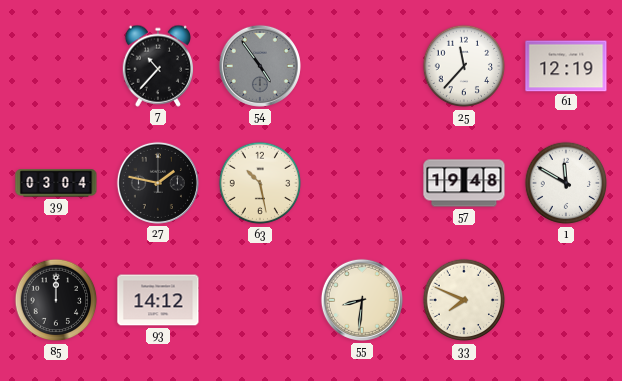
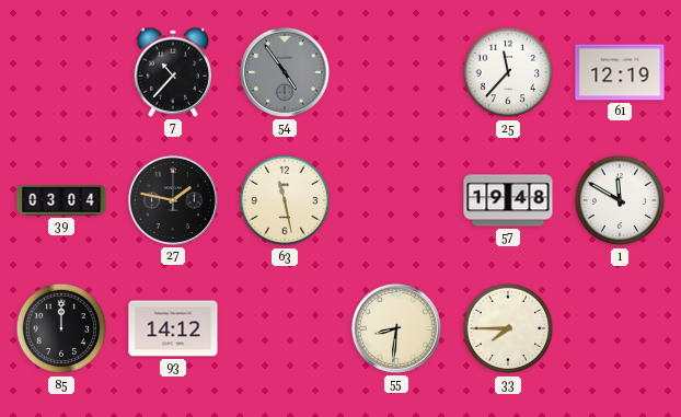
63: 10:28 -> 11:28
33: 7:49 -> 7:45
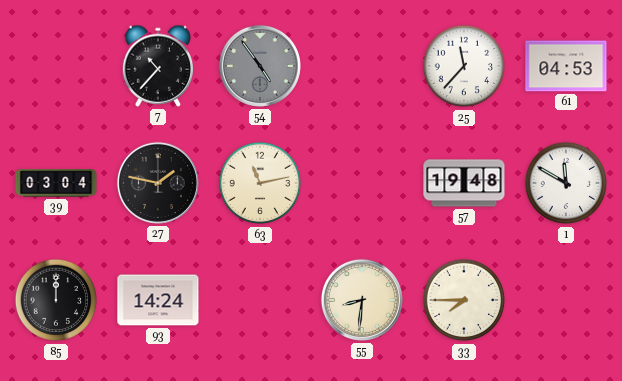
61: 12:19 -> 04:53
63: 11:28 -> 11:13
93: 14:12 -> 14:24
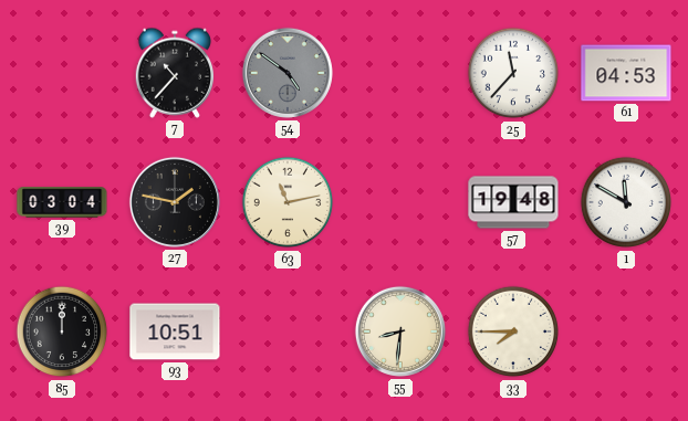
54: 4:54 -> 4:51
93: 14:24 -> 10:51
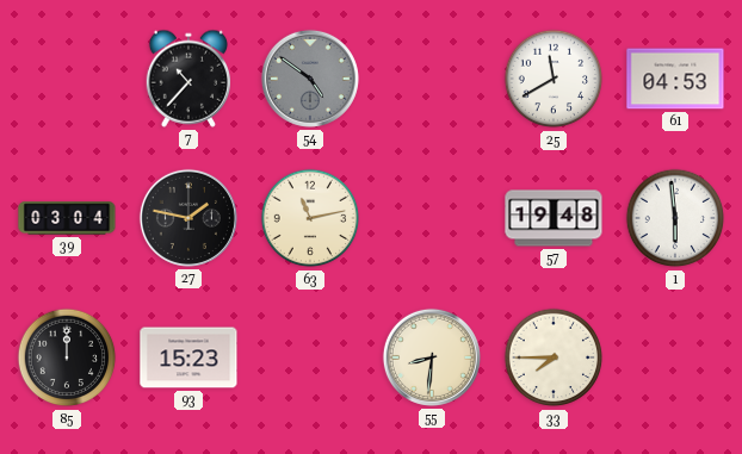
25: 11:37 -> 11:40
1: 11:50 -> 5:59
93: 10:51 -> 15:23
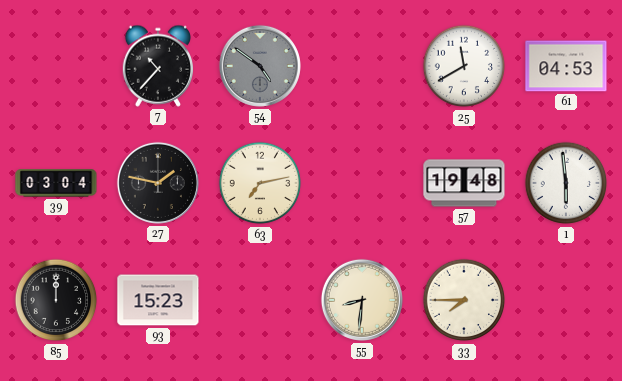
63: 11:13 -> 7:13
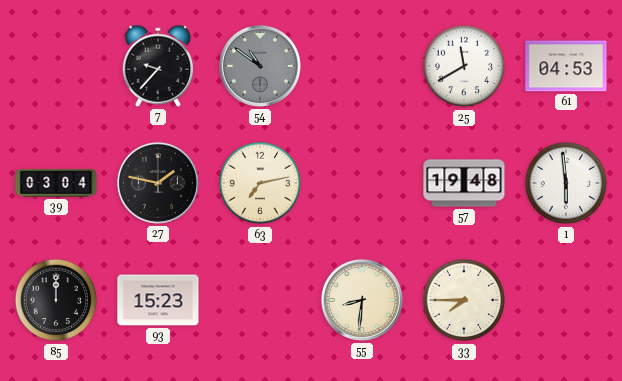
7: 10:37 -> 9:37
54: 4:51 -> 10:51
